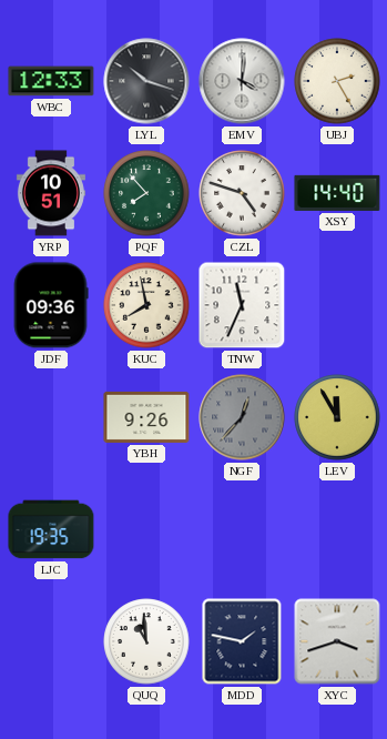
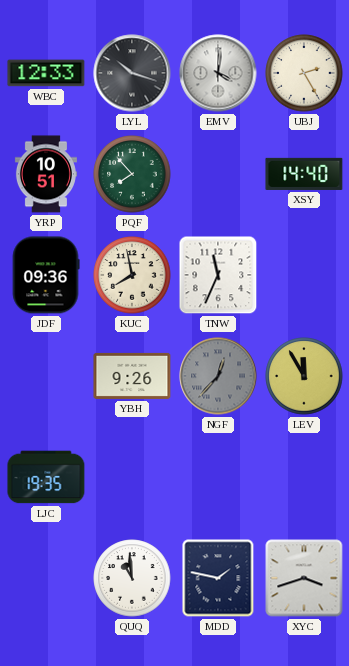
CZL: 4:48 -> none
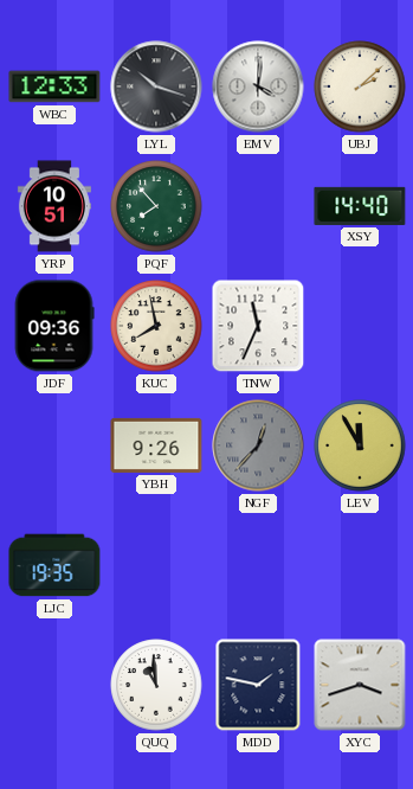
UBJ: 2:25 -> 2:08
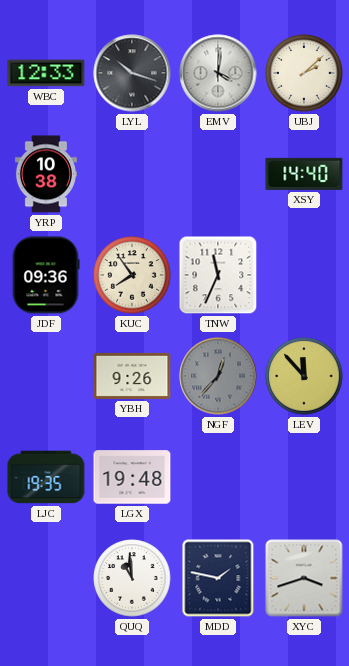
YRP: 10:51 -> 10:38
PQF: 7:53 -> none
KUC: 7:58 -> 7:54
LEV: 11:55 -> 11:53
LGX: none -> 19:48
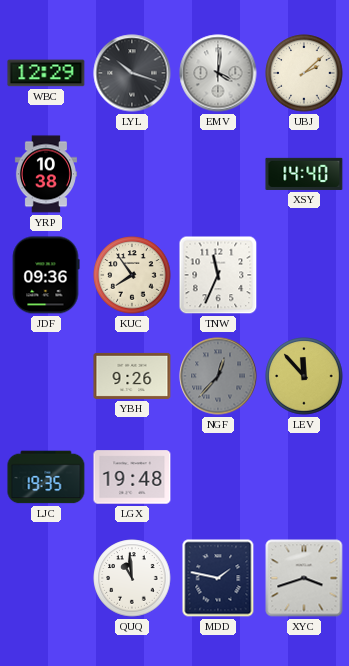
WBC: 12:33 -> 12:29
